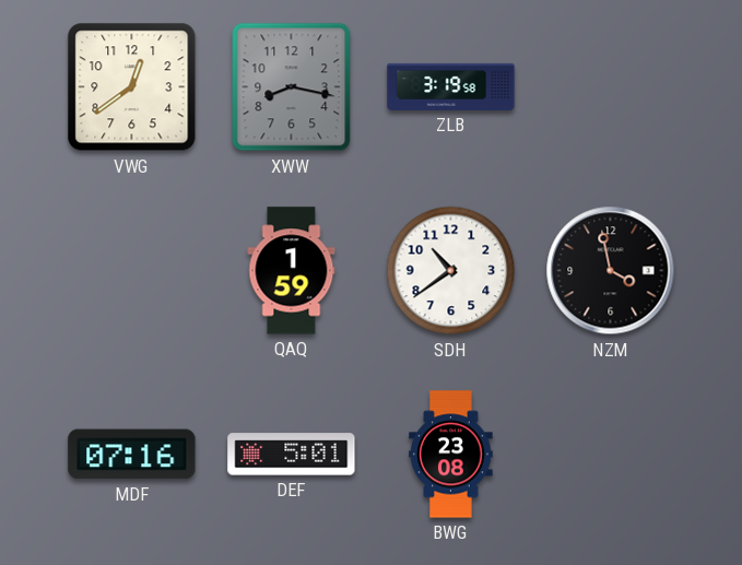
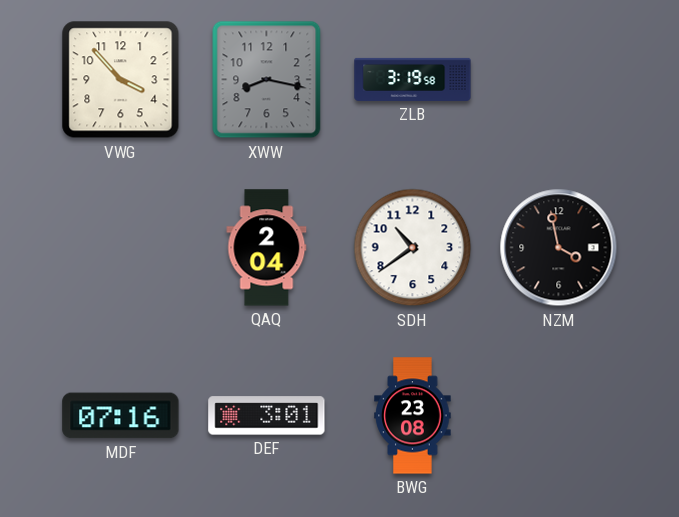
VWG: 12:39 -> 3:53
QAQ: 1:59 -> 2:04
DEF: 5:01 -> 3:01
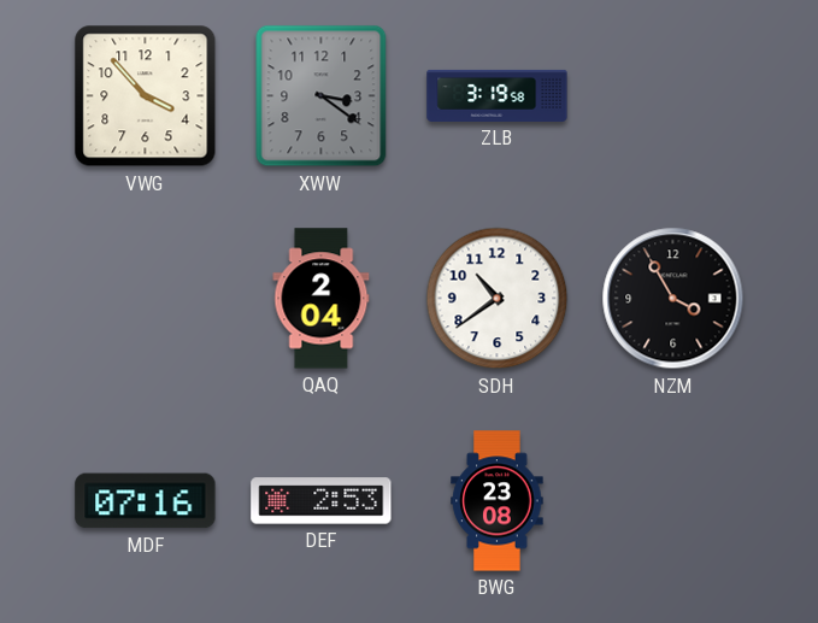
XWW: 8:17 -> 3:21
NZM: 3:58 -> 3:55
DEF: 3:01 -> 2:53
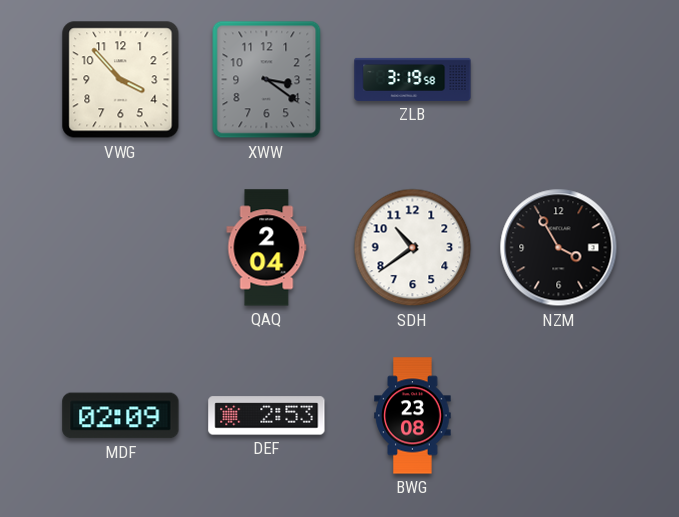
MDF: 07:16 -> 02:09
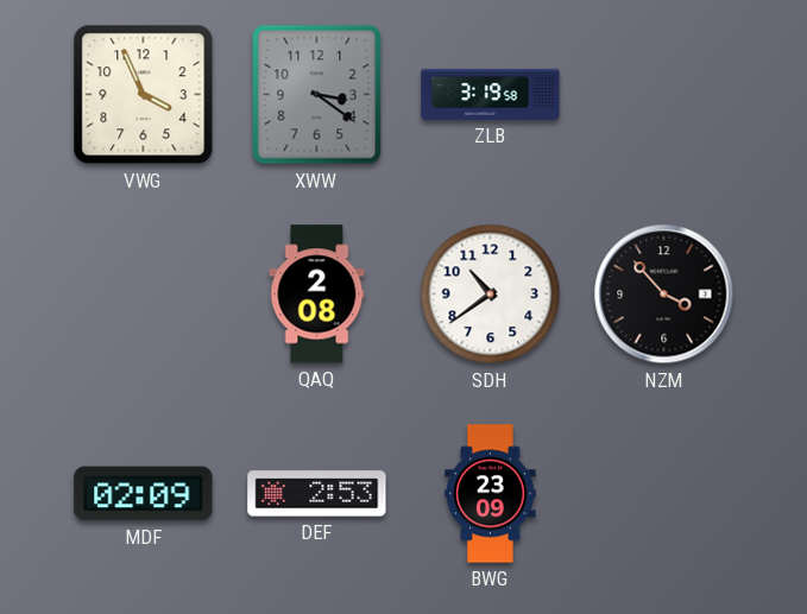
VWG: 3:53 -> 3:56
QAQ: 2:04 -> 2:08
NZM: 3:55 -> 3:53
BWG: 23:08 -> 23:09
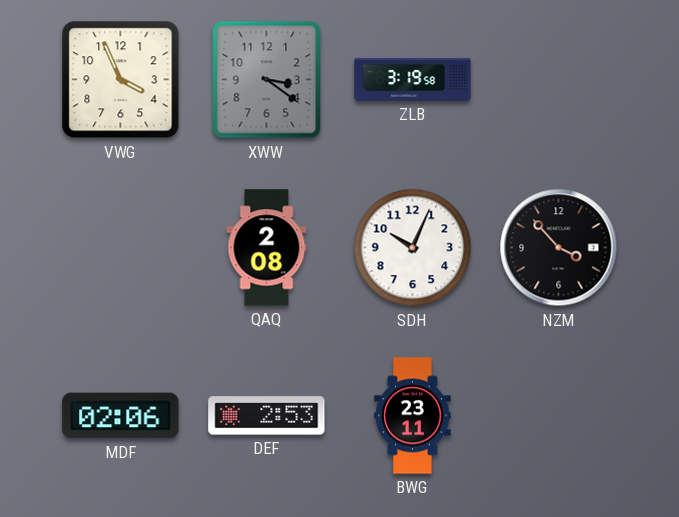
SDH: 10:39 -> 10:04
MDF: 02:09 -> 02:06
BWG: 23:09 -> 23:11
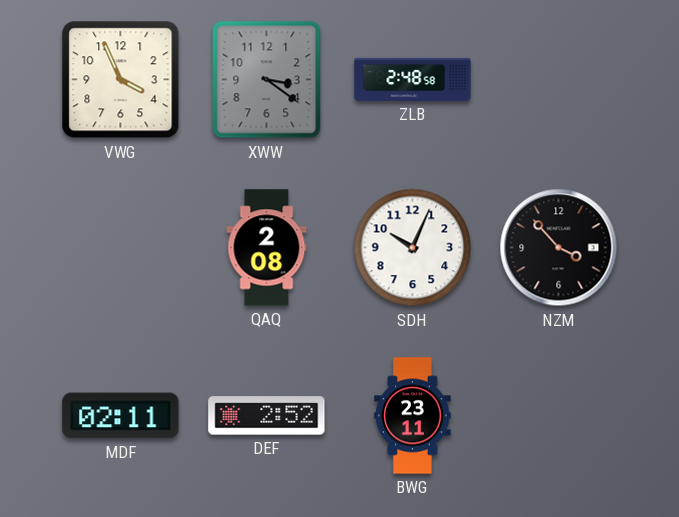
ZLB: 3:19 -> 2:48
MDF: 02:06 -> 02:11
DEF: 2:53 -> 2:52
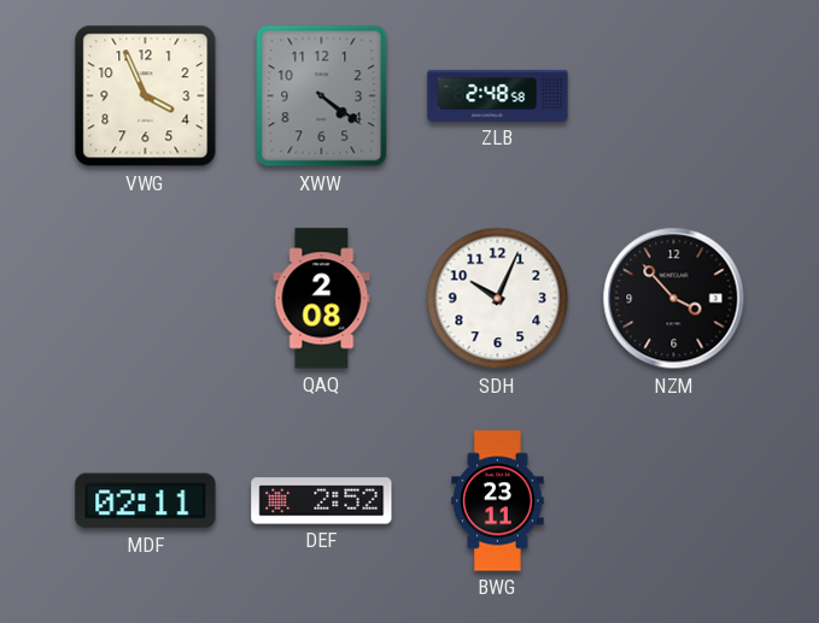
XWW: 3:21 -> 4:21
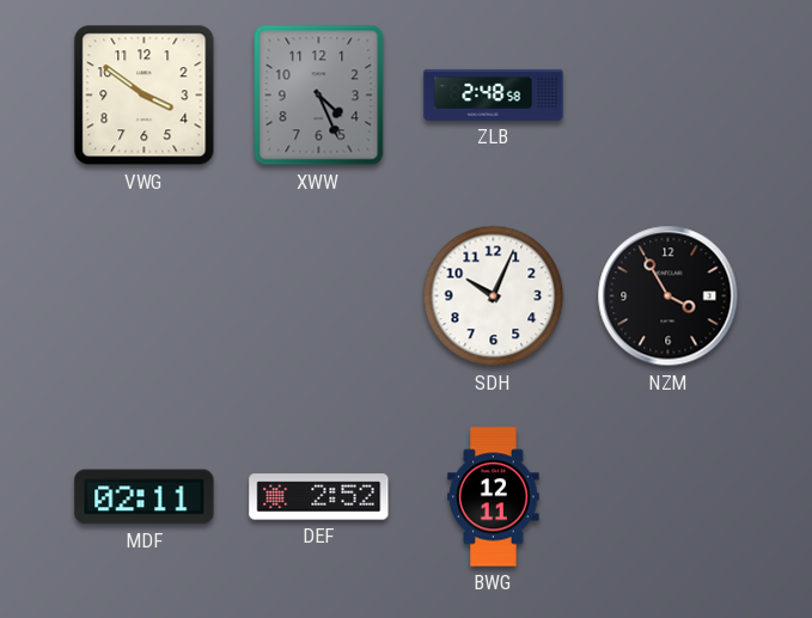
VWG: 3:56 -> 3:51
XWW: 4:21 -> 4:26
QAQ: 2:08 -> none
NZM: 3:53 -> 3:55
BWG: 23:11 -> 12:11
